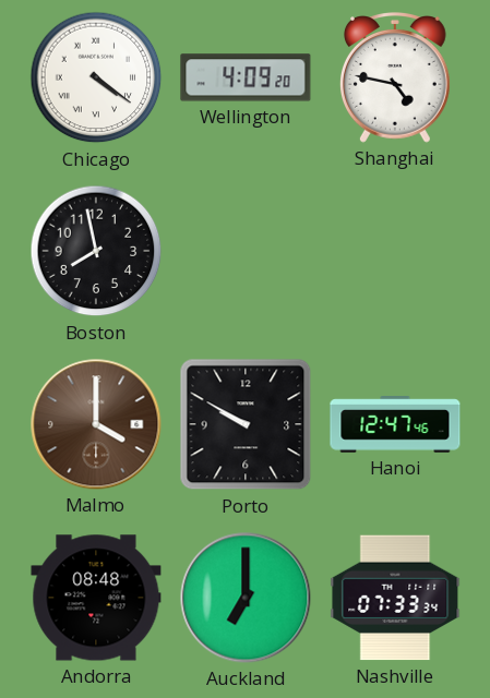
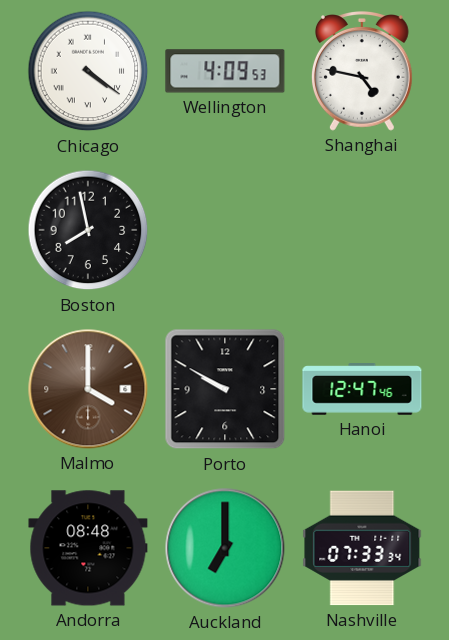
Wellington: 4:09:20 -> 4:09:53
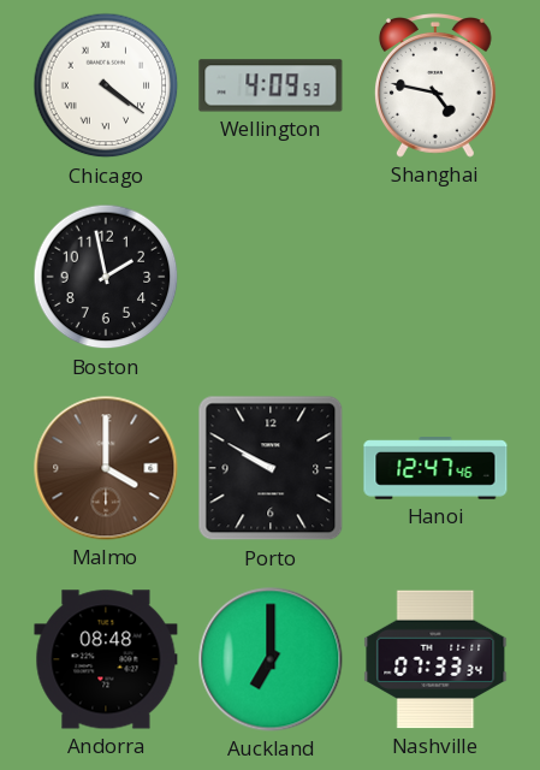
Boston: 7:58 -> 1:58
